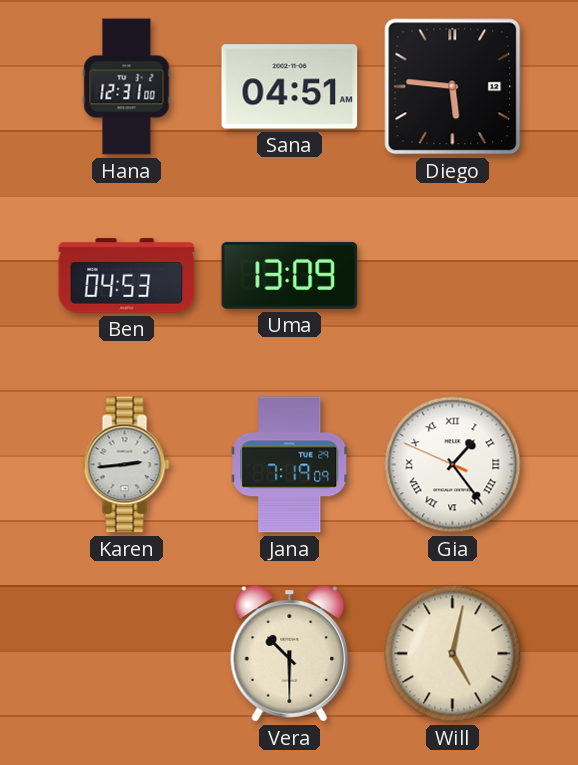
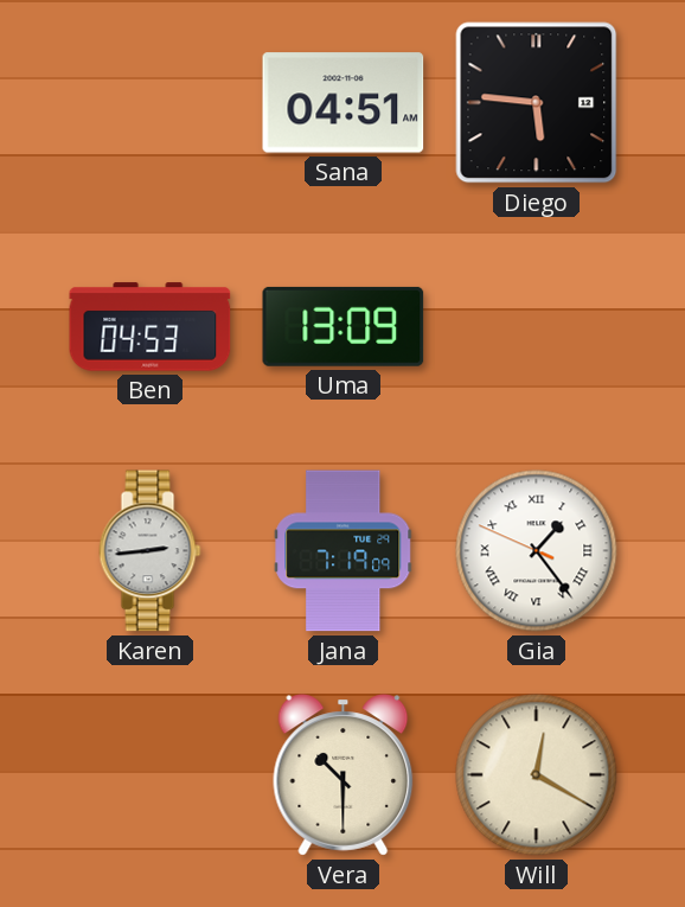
Hana: 12:31 -> none
Will: 5:02 -> 12:20
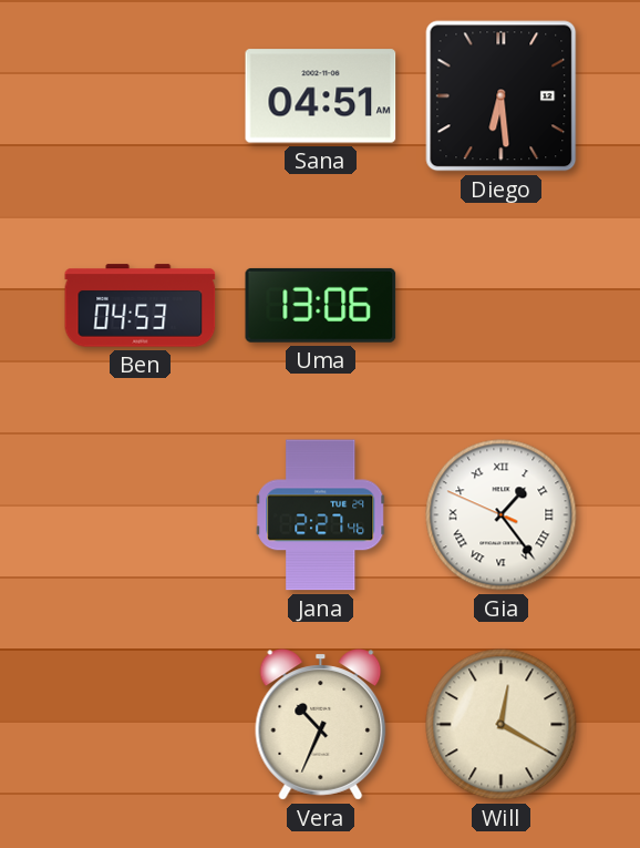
Diego: 5:46 -> 6:29
Uma: 13:09 -> 13:06
Karen: 2:44 -> none
Jana: 7:19 -> 2:27
Vera: 10:30 -> 10:34
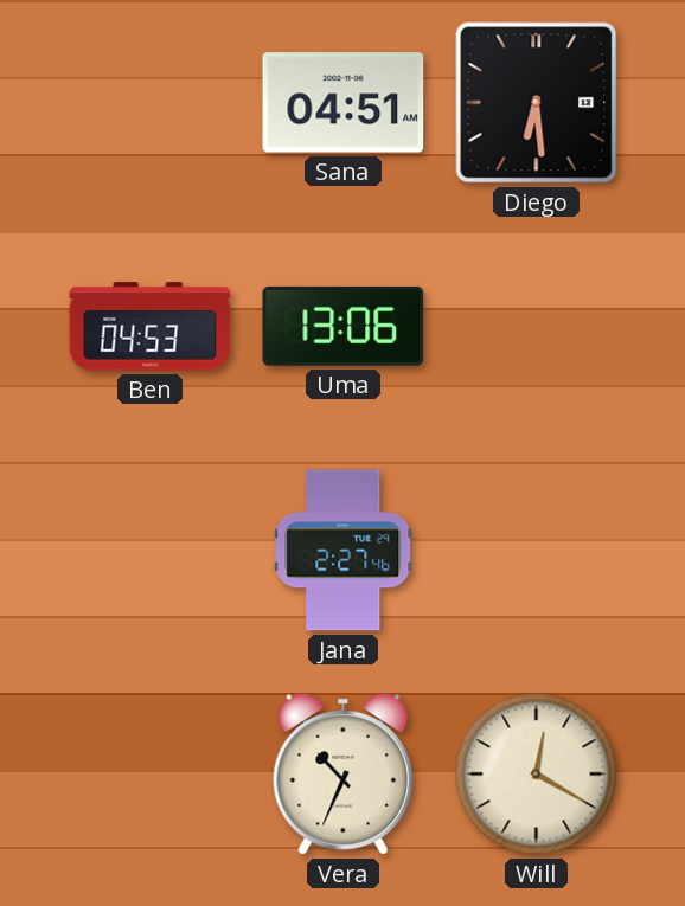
Gia: 1:23 -> none
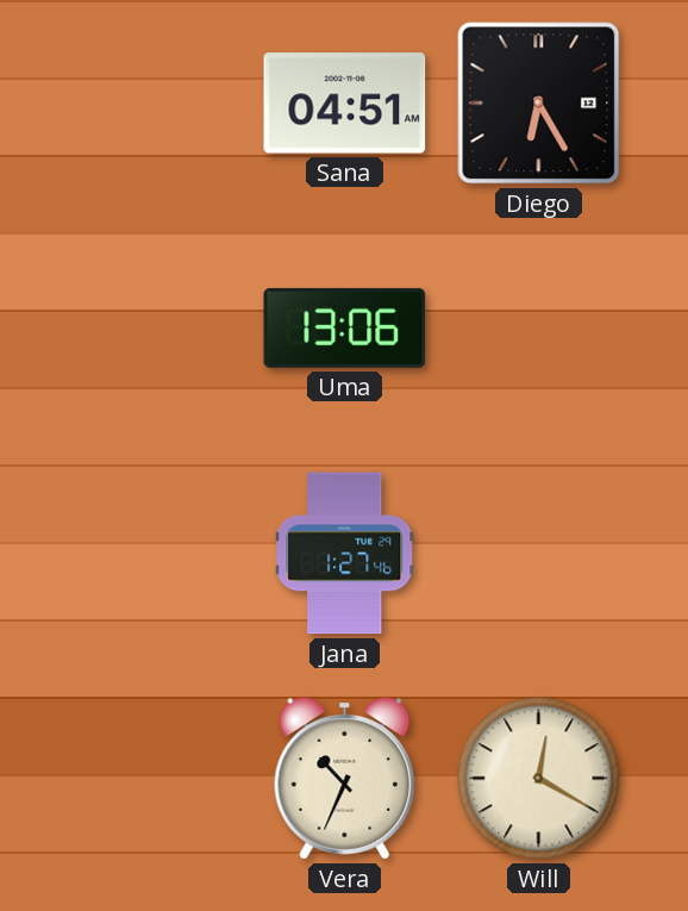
Diego: 6:29 -> 6:25
Ben: 04:53 -> none
Jana: 2:27 -> 1:27
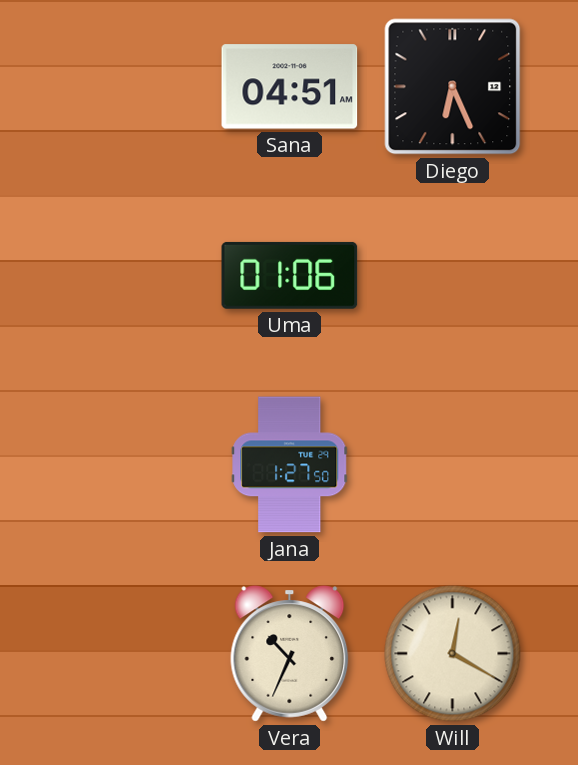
Diego: 6:25 -> 6:26
Uma: 13:06 -> 01:06
Jana: 1:27:46 -> 1:27:50
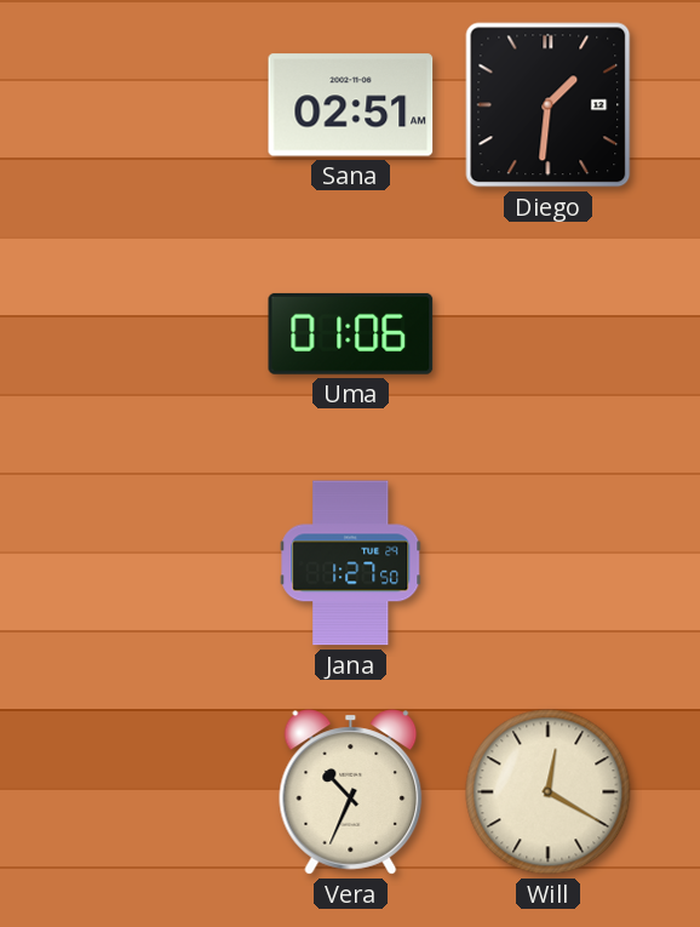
Sana: 04:51 -> 02:51
Diego: 6:26 -> 1:31
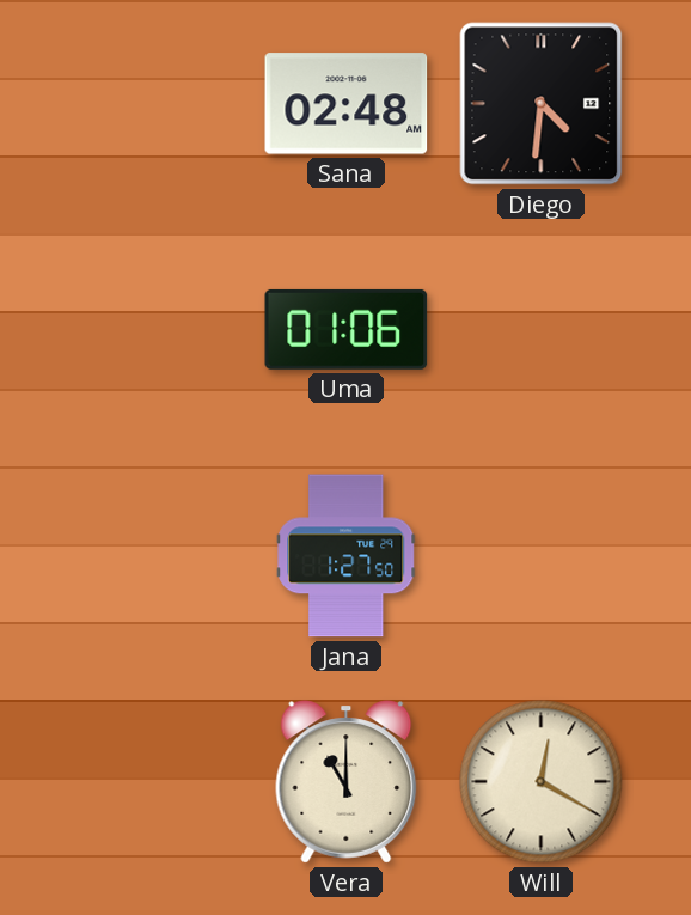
Sana: 02:51 -> 02:48
Diego: 1:31 -> 4:31
Vera: 10:34 -> 11:00
